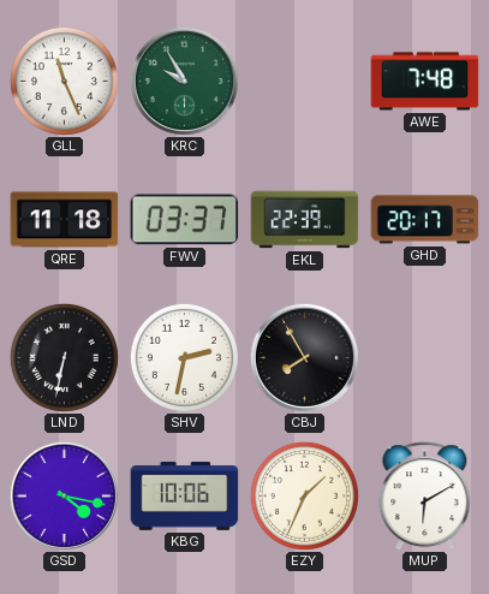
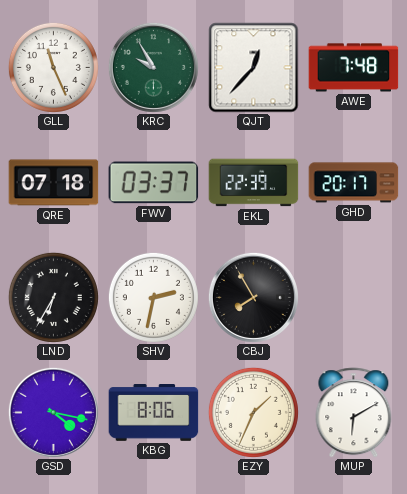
QJT: none -> 12:37
QRE: 11:18 -> 07:18
LND: 6:32 -> 6:35
KBG: 10:06 -> 8:06
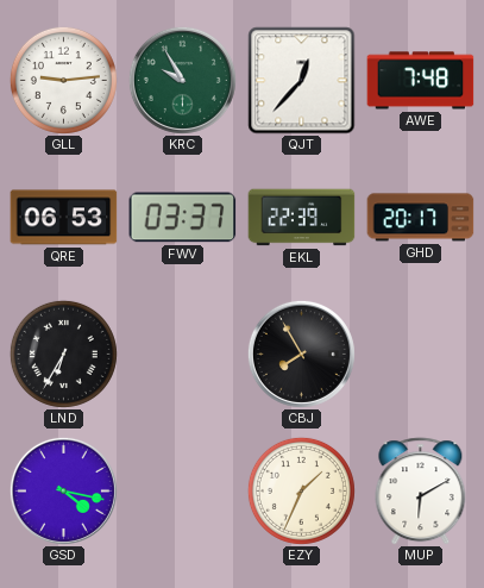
GLL: 11:26 -> 9:14
QRE: 07:18 -> 06:53
SHV: 2:32 -> none
KBG: 8:06 -> none
